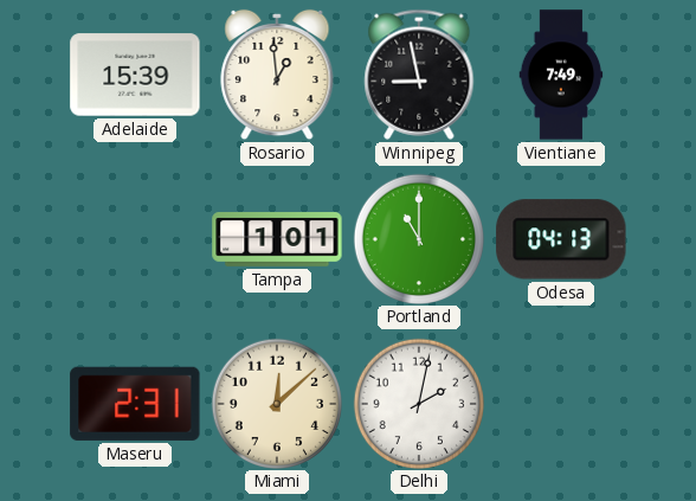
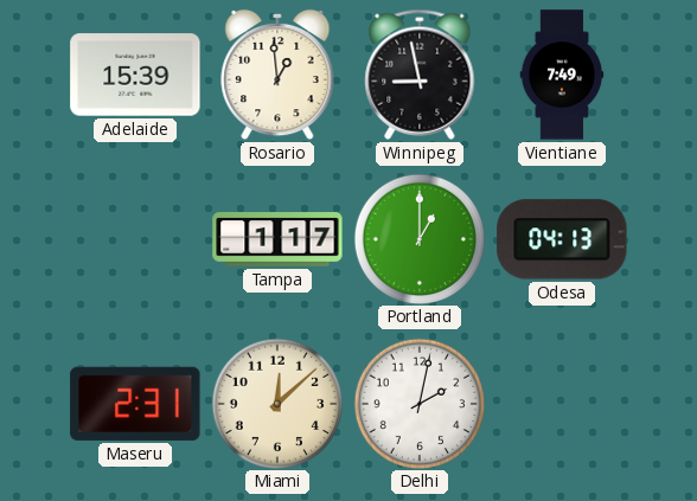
Tampa: 1:01 -> 1:17
Portland: 11:00 -> 1:00
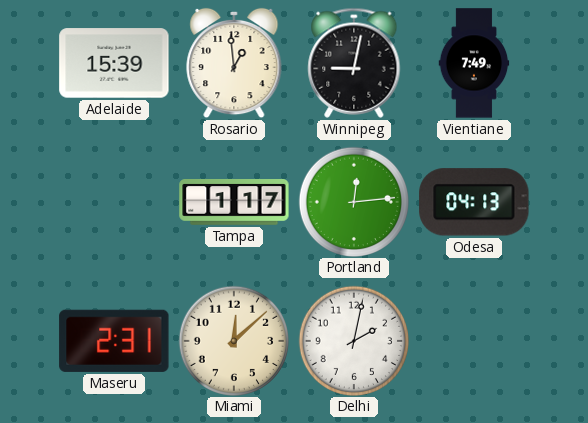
Winnipeg: 8:58 -> 9:02
Portland: 1:00 -> 12:14
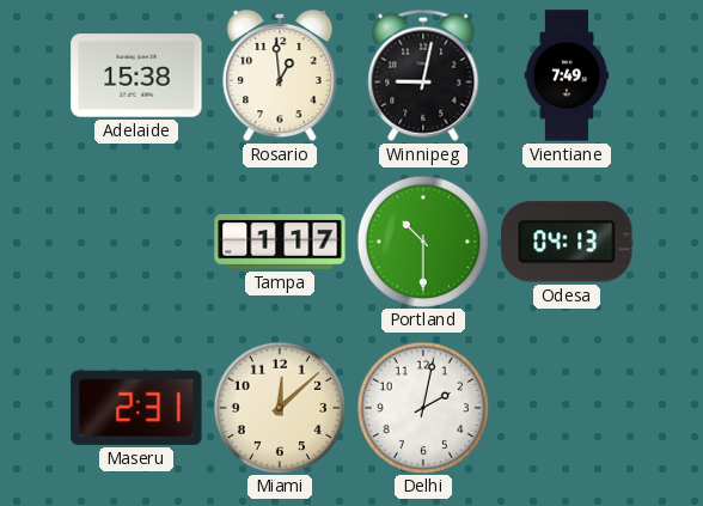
Adelaide: 15:39 -> 15:38
Portland: 12:14 -> 10:30
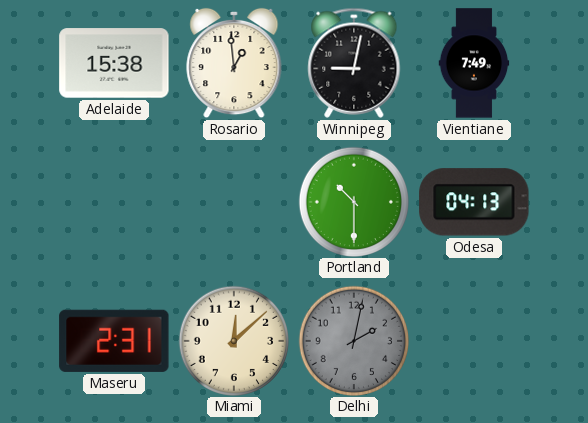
Tampa: 1:17 -> none
Delhi dial: white -> grey
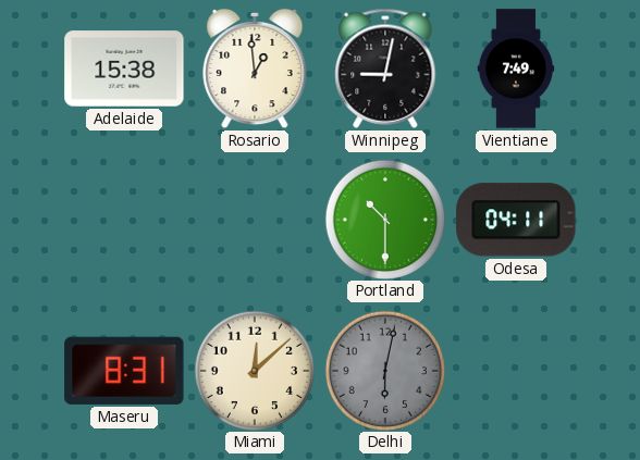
Odesa: 04:13 -> 04:11
Maseru: 2:31 -> 8:31
Delhi: 2:02 -> 6:02
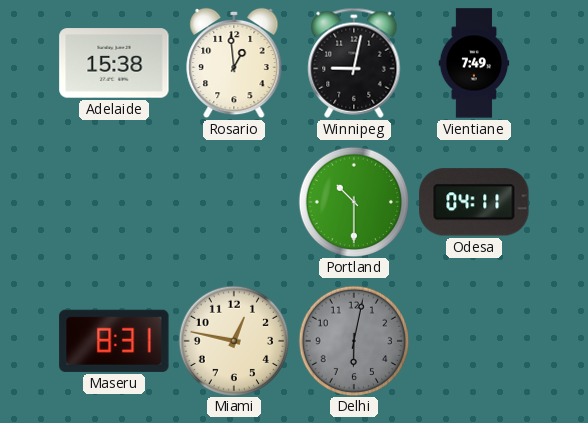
Miami: 12:08 -> 12:47
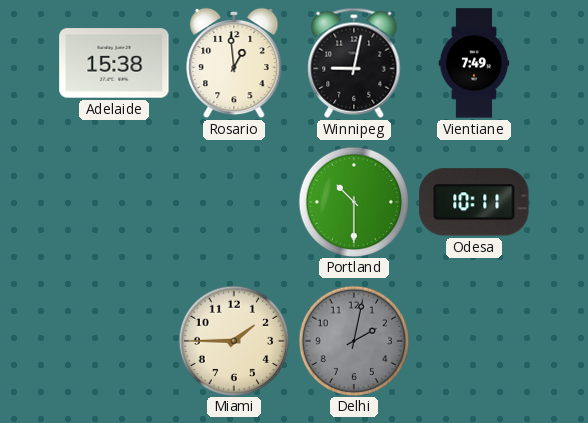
Odesa: 04:11 -> 10:11
Maseru: 8:31 -> none
Miami: 12:47 -> 1:45
Delhi: 6:02 -> 2:02
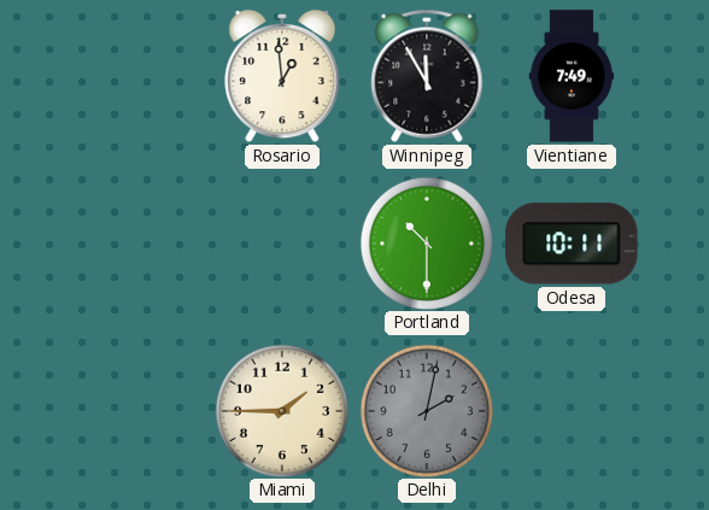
Adelaide: 15:38 -> none
Winnipeg: 9:02 -> 11:55
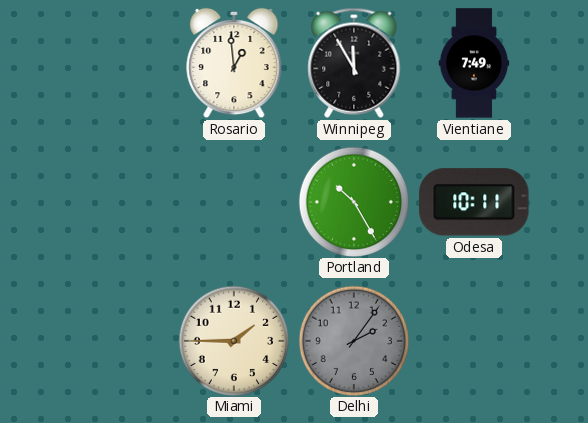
Portland: 10:30 -> 10:25
Delhi: 2:02 -> 2:06
